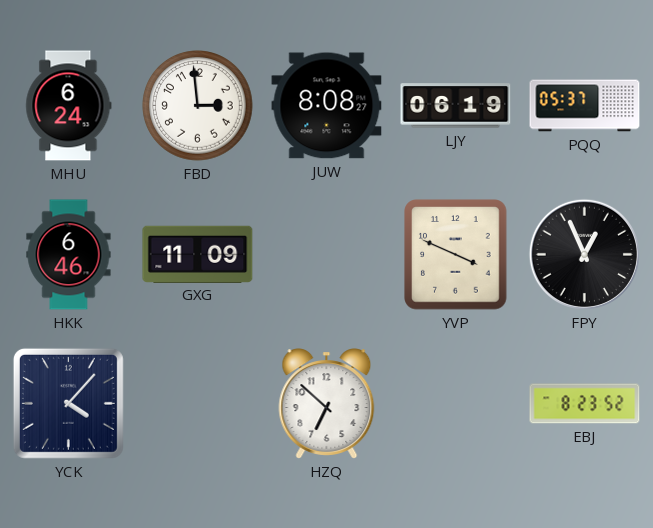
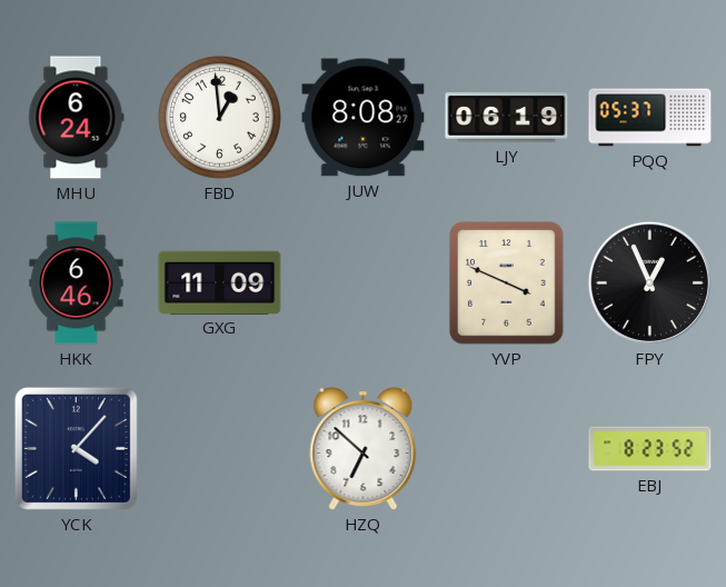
FBD: 2:59 -> 12:59
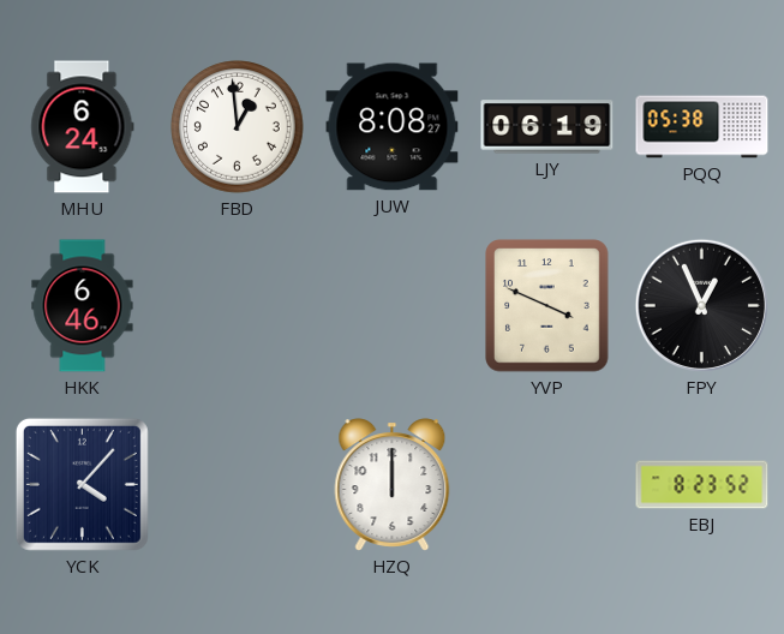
PQQ: 05:37 -> 05:38
GXG: 11:09 -> none
HZQ: 6:52 -> 12:00
